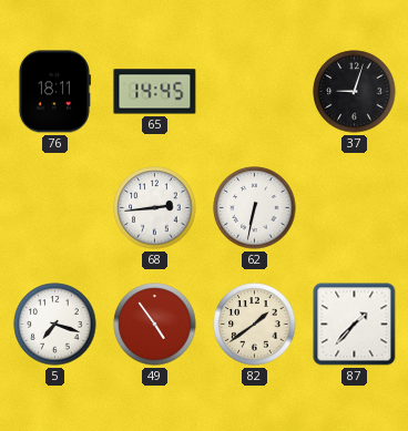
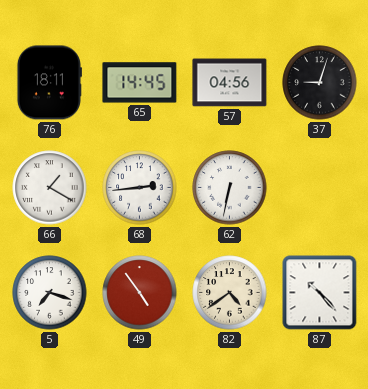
57: none -> 04:56
66: none -> 1:20
82: 1:39 -> 4:39
87: 1:37 -> 10:23
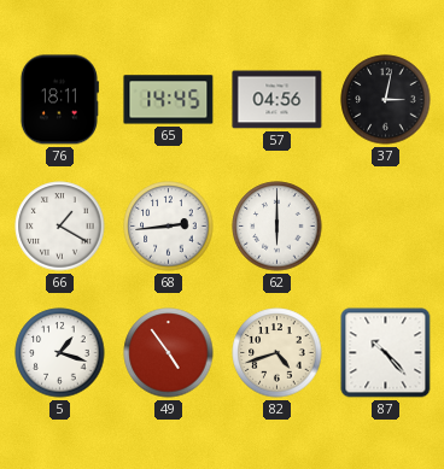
37: 9:03 -> 3:02
62: 6:32 -> 6:00
5: 7:18 -> 1:18
82: 4:39 -> 4:42
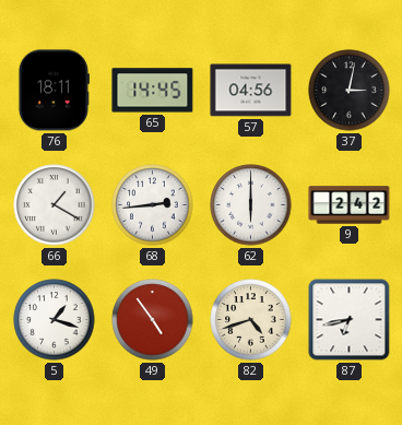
9: none -> 2:42
87: 10:23 -> 6:43
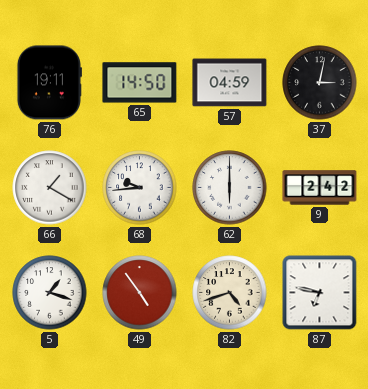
76: 18:11 -> 19:11
65: 14:45 -> 14:50
57: 04:56 -> 04:59
68: 2:44 -> 9:44
87: 6:43 -> 6:47
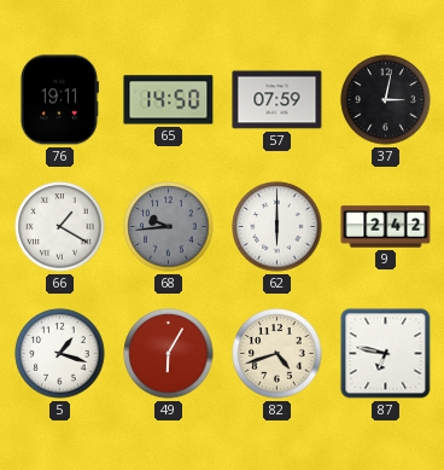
57: 04:59 -> 07:59
68 dial: white -> grey
49: 4:54 -> 6:05
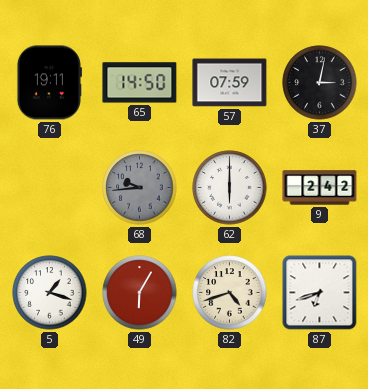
66: 1:20 -> none
87: 6:47 -> 6:42
